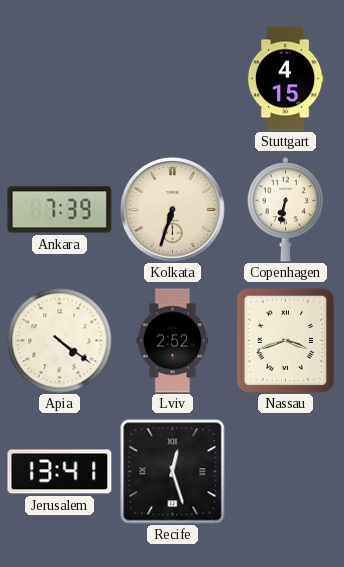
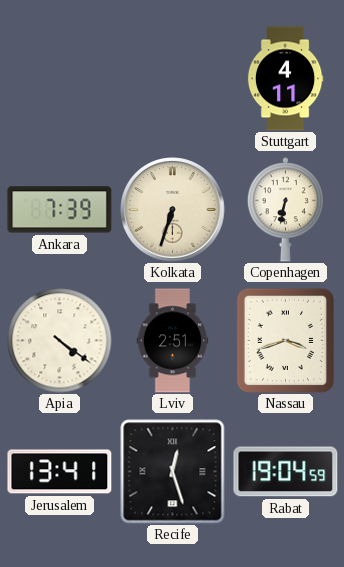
Stuttgart: 4:15 -> 4:11
Lviv: 2:52 -> 2:51
Rabat: none -> 19:04
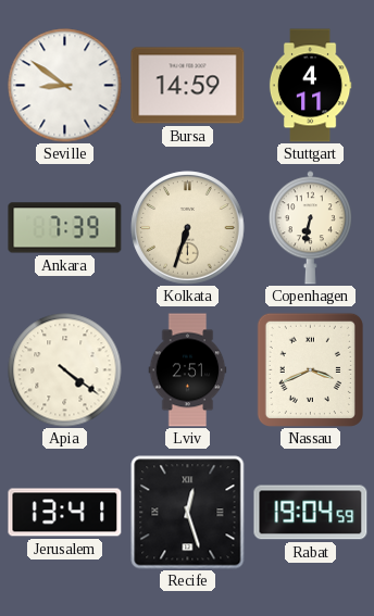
Seville: none -> 8:51
Bursa: none -> 14:59
Nassau: 3:42 -> 3:41
